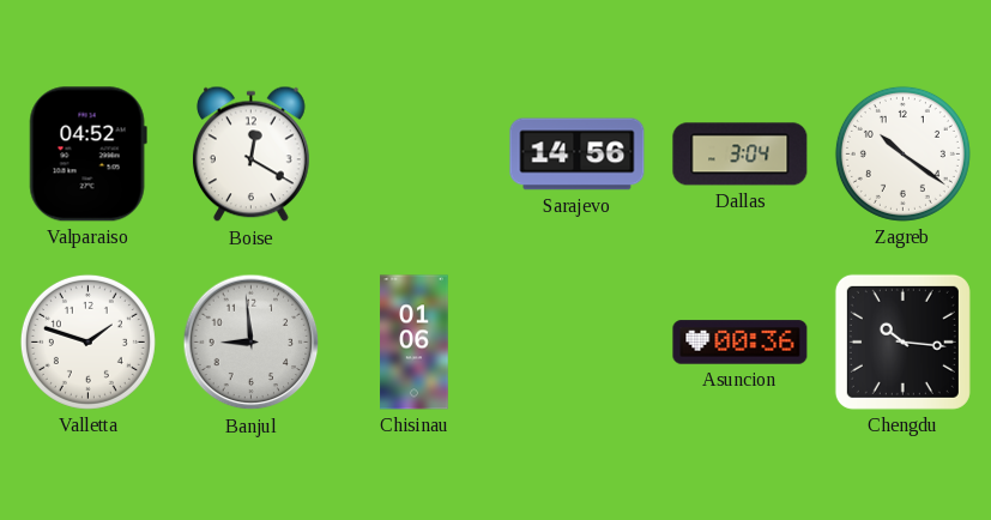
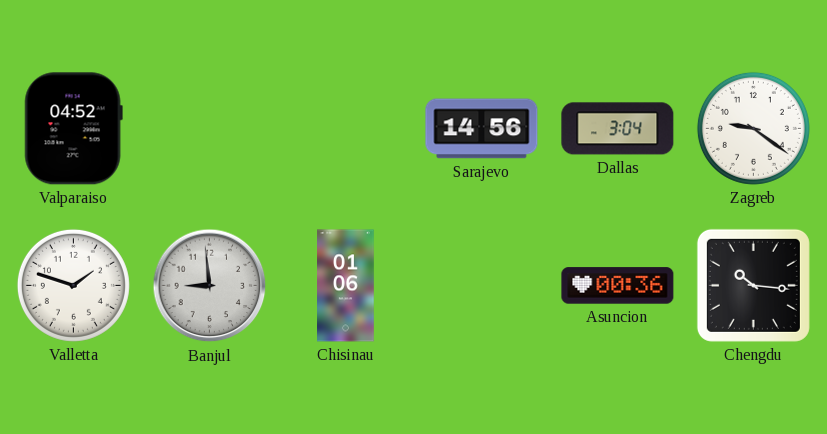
Boise: 12:20 -> none
Zagreb: 10:21 -> 9:21
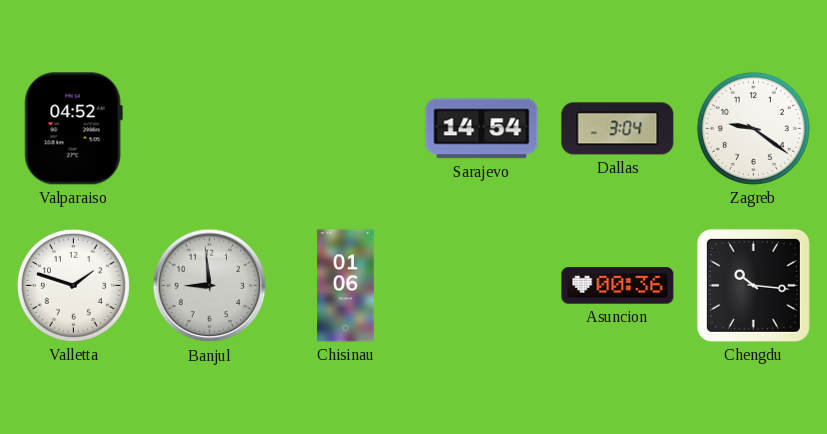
Sarajevo: 14:56 -> 14:54
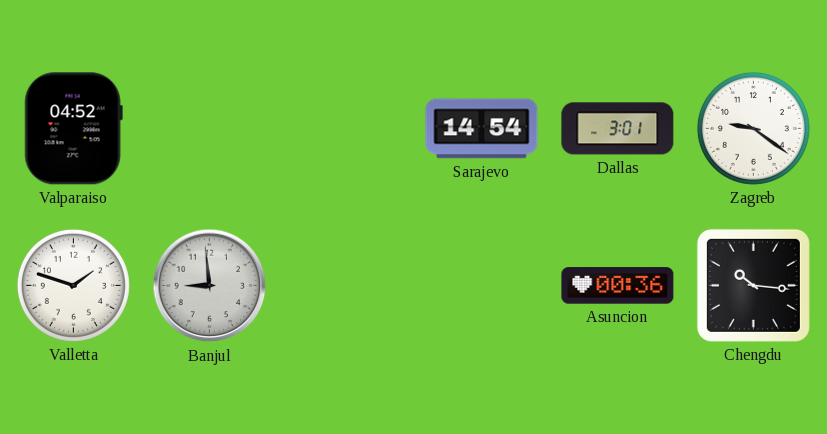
Dallas: 3:04 -> 3:01
Chisinau: 01:06 -> none
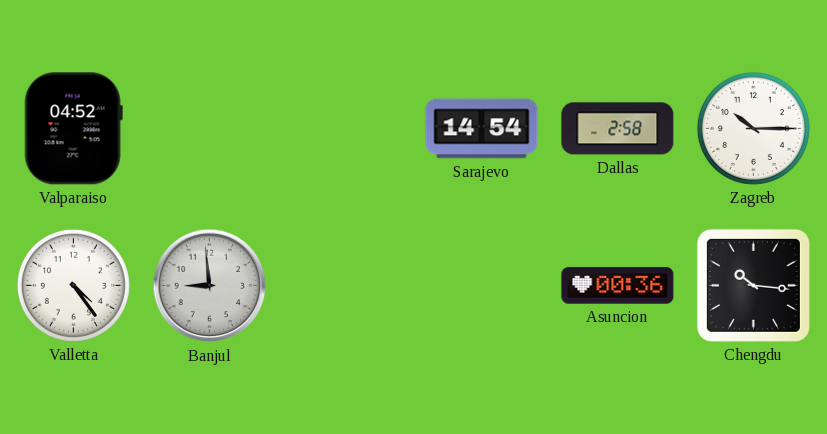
Dallas: 3:01 -> 2:58
Zagreb: 9:21 -> 10:15
Valletta: 1:48 -> 4:24
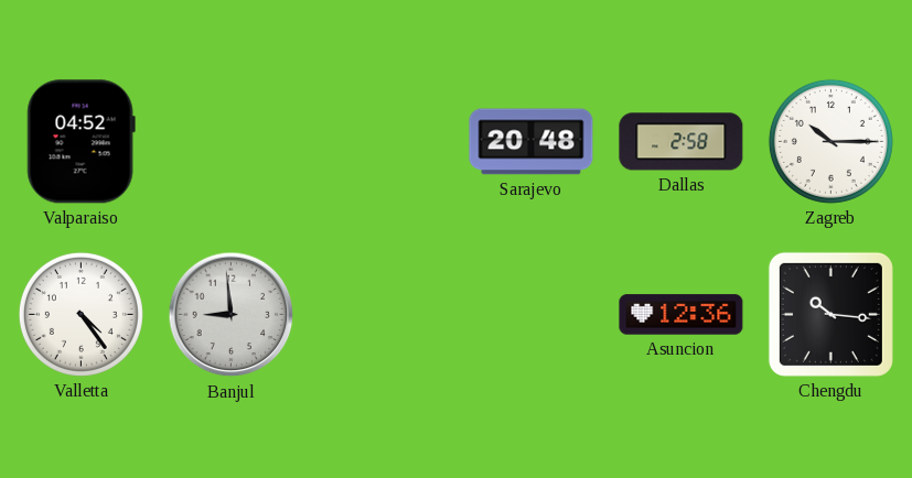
Sarajevo: 14:54 -> 20:48
Asuncion: 00:36 -> 12:36
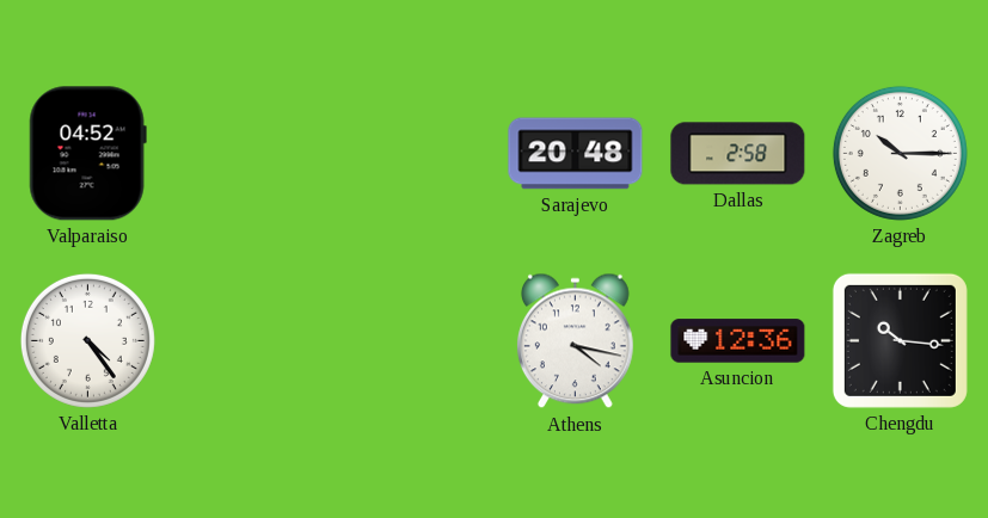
Banjul: 8:59 -> none
Athens: none -> 4:17
